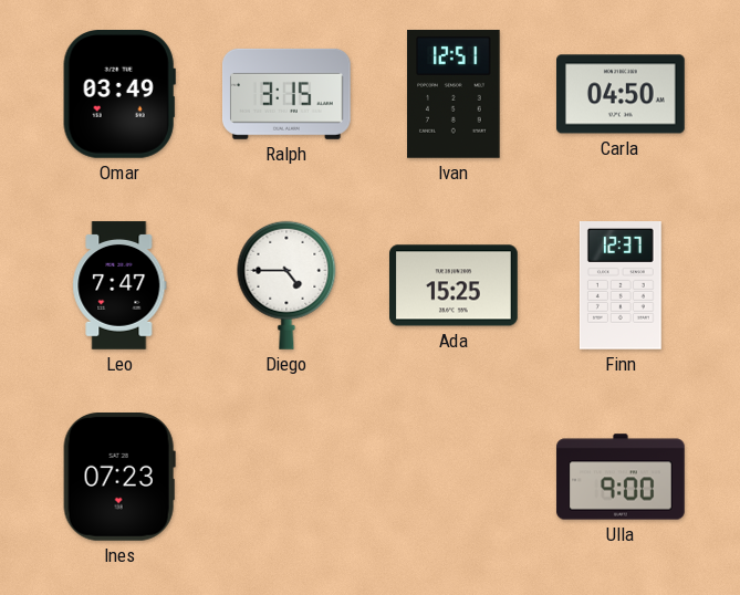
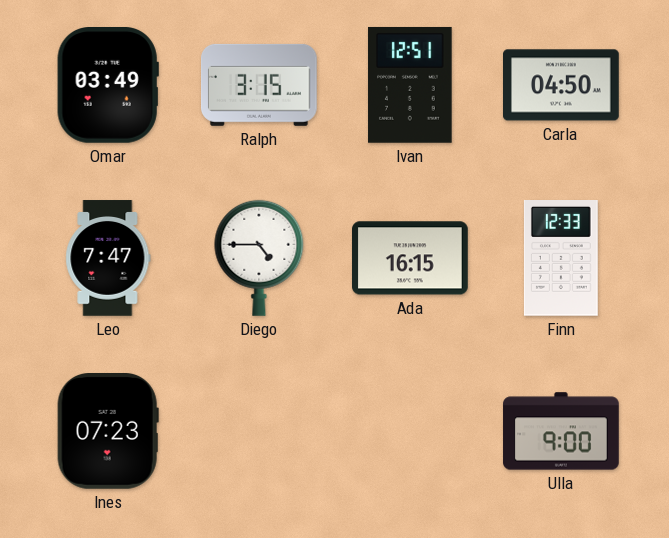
Ada: 15:25 -> 16:15
Finn: 12:37 -> 12:33
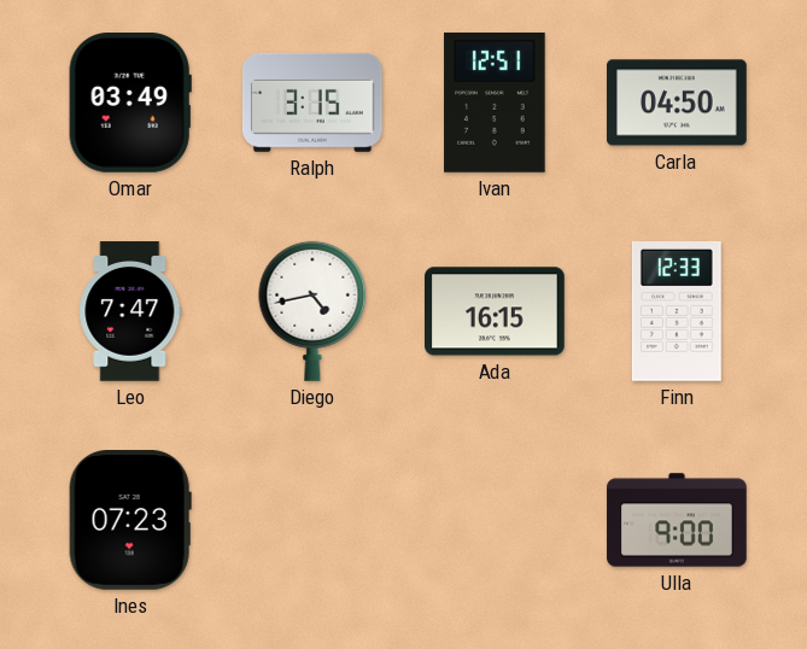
Diego: 4:45 -> 4:43
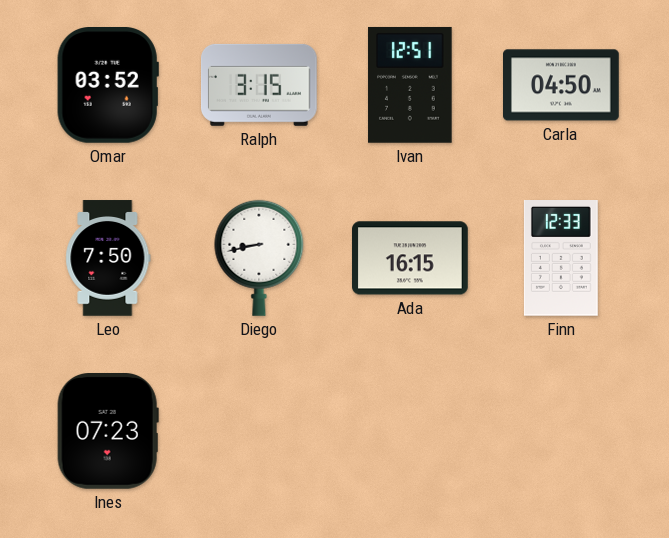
Omar: 03:49 -> 03:52
Leo: 7:47 -> 7:50
Diego: 4:43 -> 8:43
Ulla: 9:00 -> none
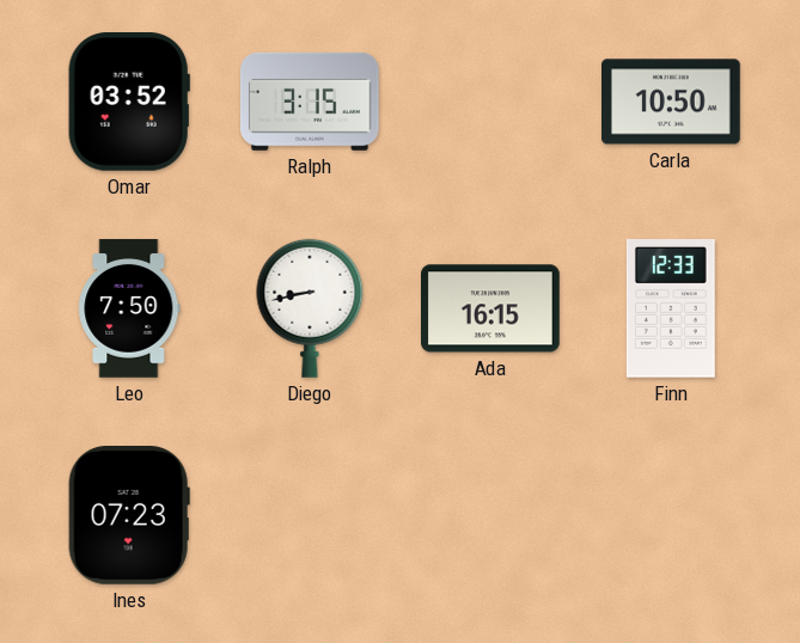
Ivan: 12:51 -> none
Carla: 04:50 -> 10:50
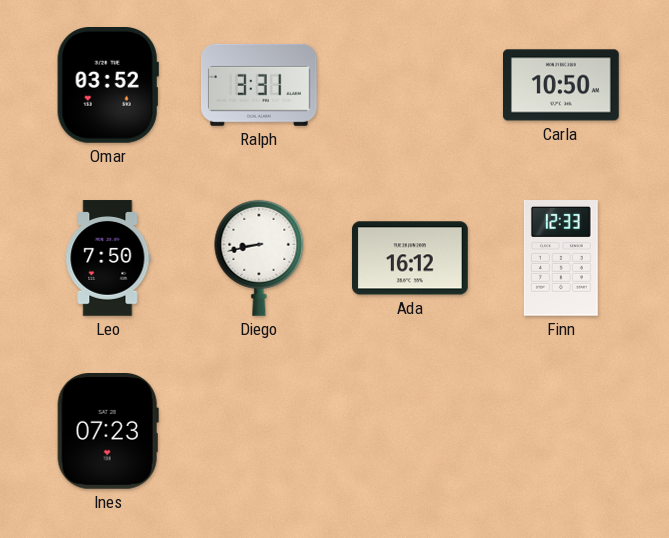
Ralph: 3:15 -> 3:31
Ada: 16:15 -> 16:12
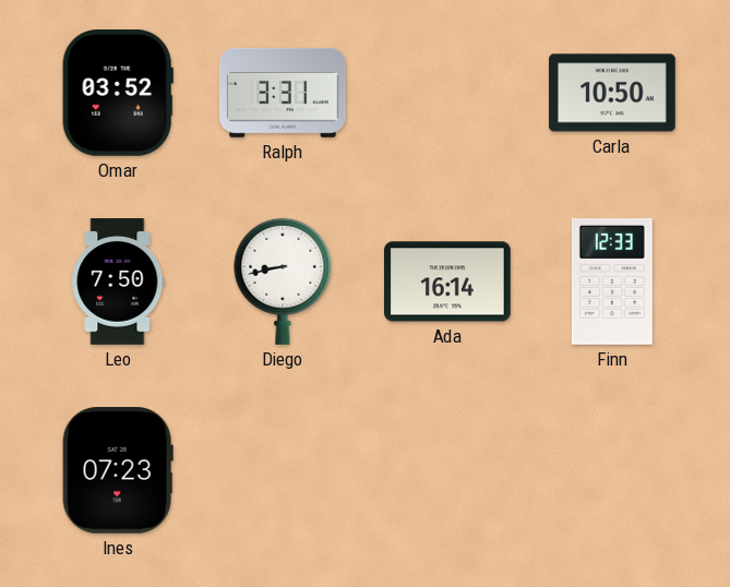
Ada: 16:12 -> 16:14
